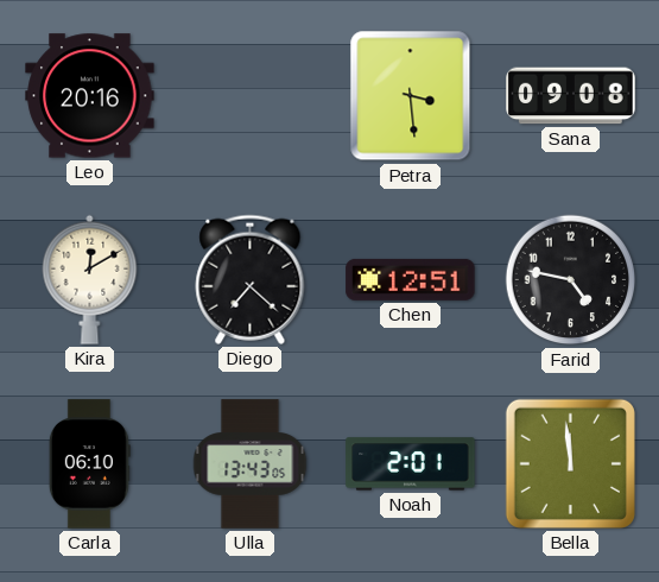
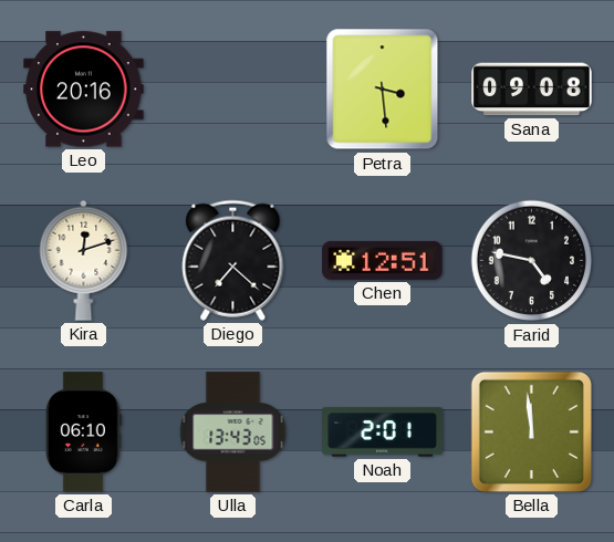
Kira: 12:10 -> 12:12
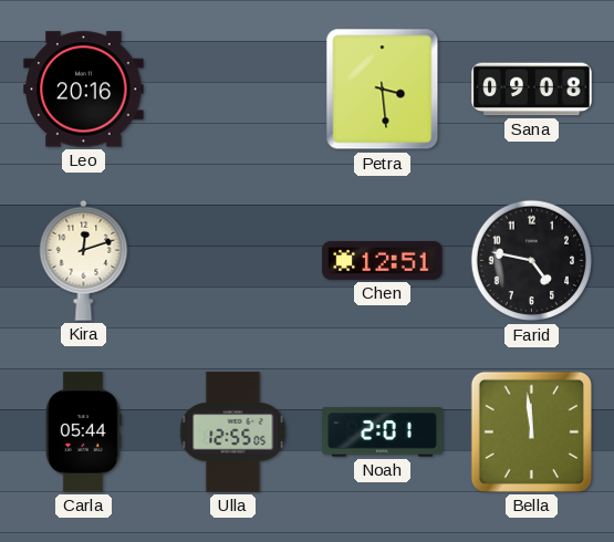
Diego: 7:22 -> none
Carla: 06:10 -> 05:44
Ulla: 13:43 -> 12:55
